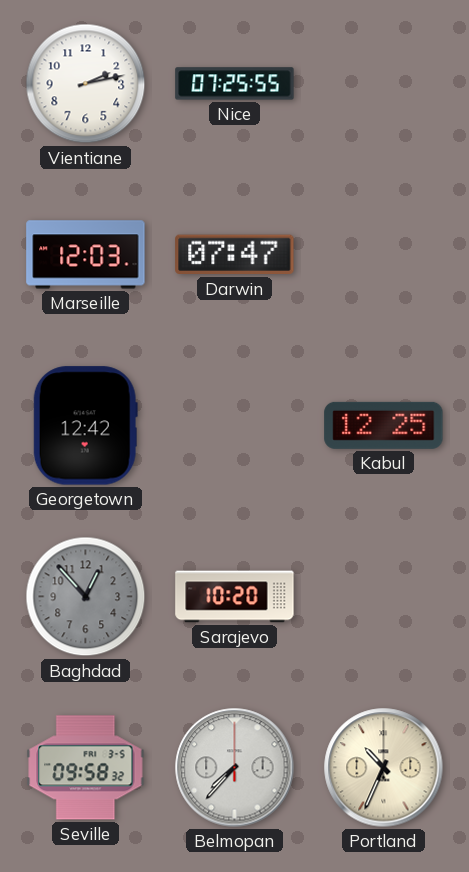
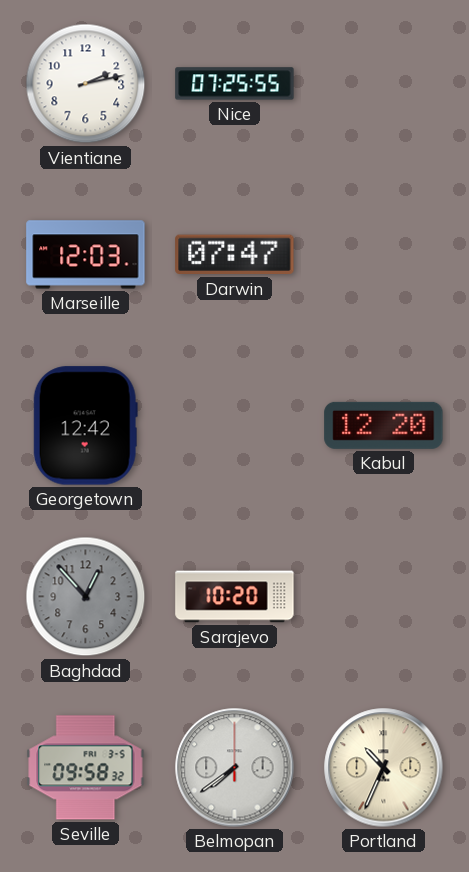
Kabul: 12:25 -> 12:20
Belmopan: 7:37 -> 7:39
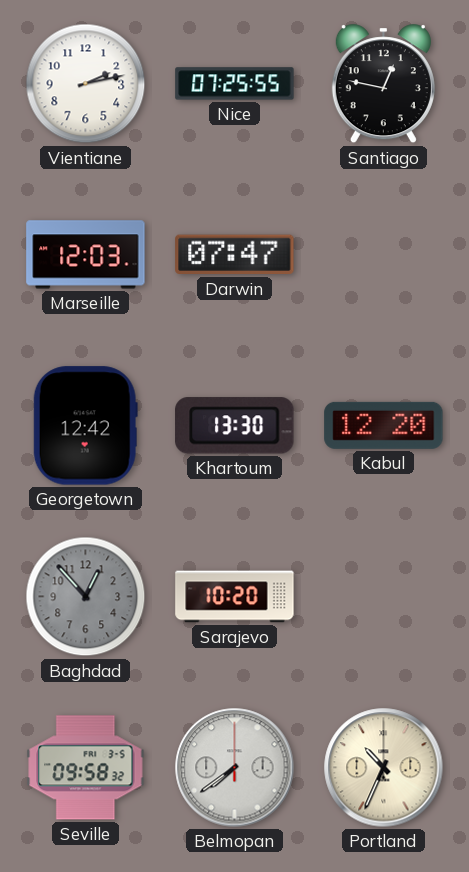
Santiago: none -> 12:47
Khartoum: none -> 13:30
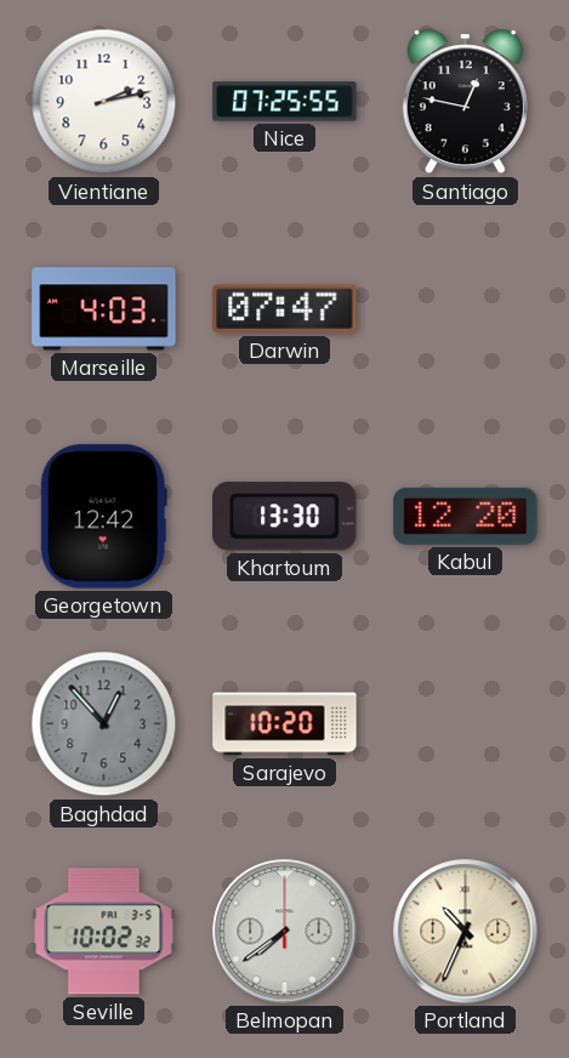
Marseille: 12:03 -> 4:03
Seville: 09:58 -> 10:02
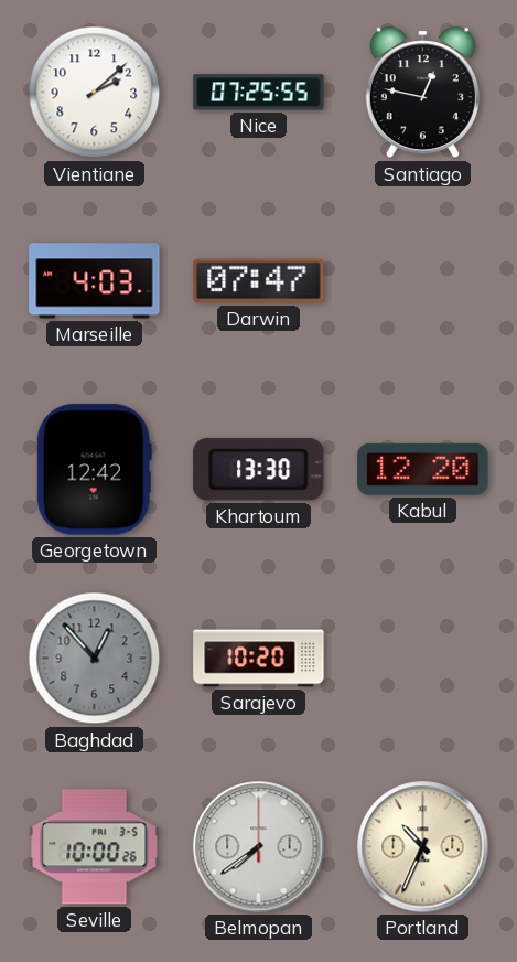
Vientiane: 2:13 -> 2:08
Seville: 10:02 -> 10:00
